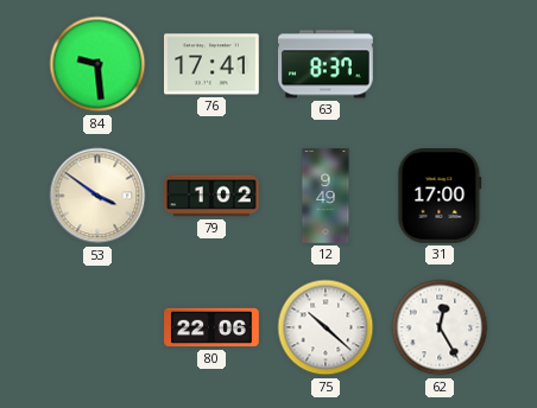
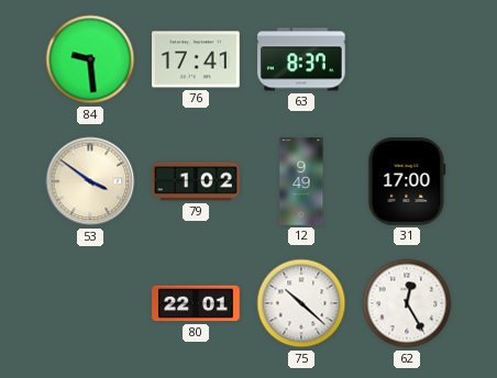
80: 22:06 -> 22:01
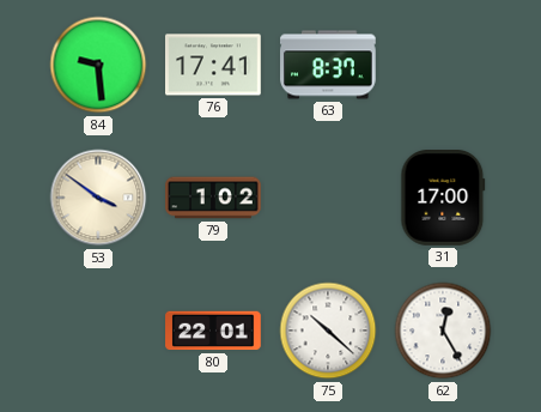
12: 9:49 -> none
